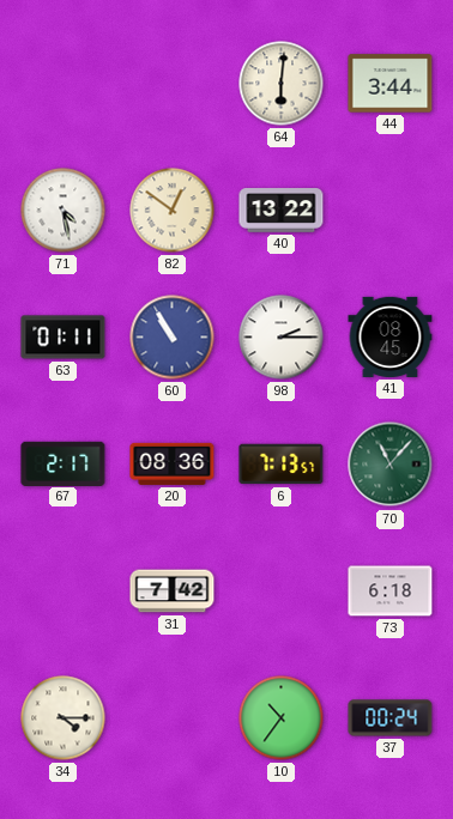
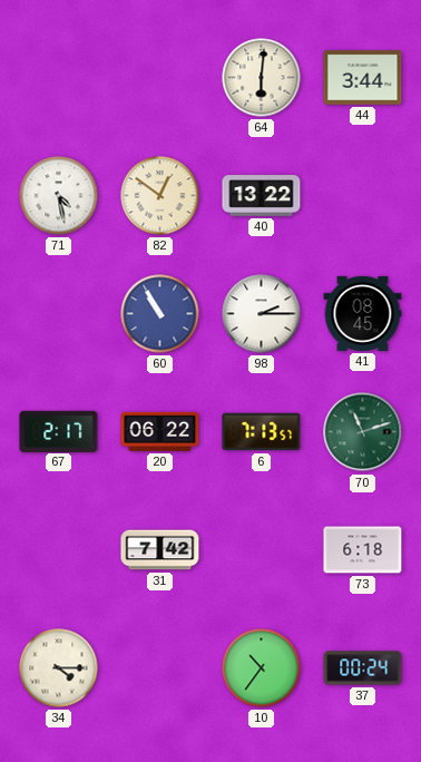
63: 01:11 -> none
20: 08:36 -> 06:22
70: 11:07 -> 11:12
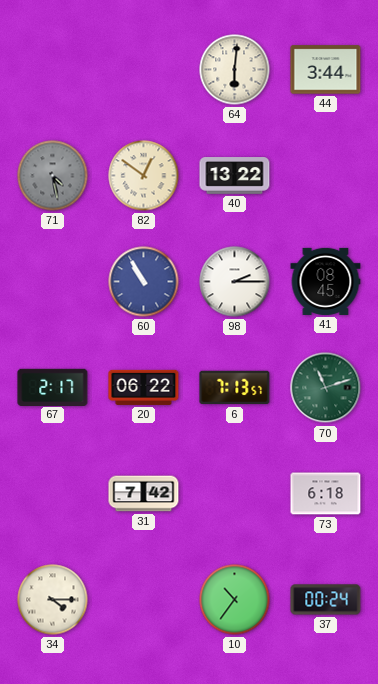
71 dial: white -> grey
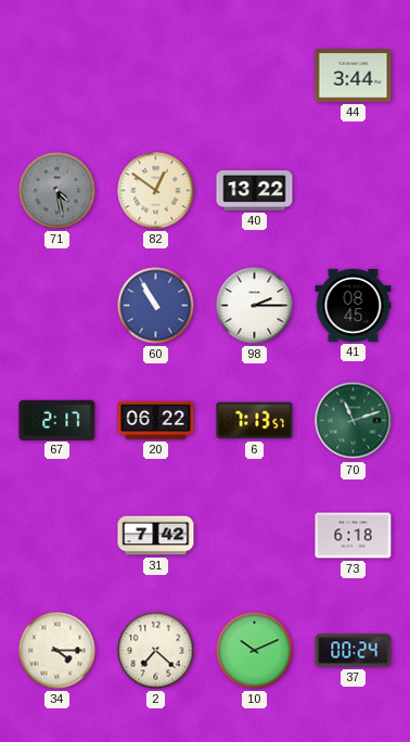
64: 6:01 -> none
2: none -> 7:22
10: 10:36 -> 10:11
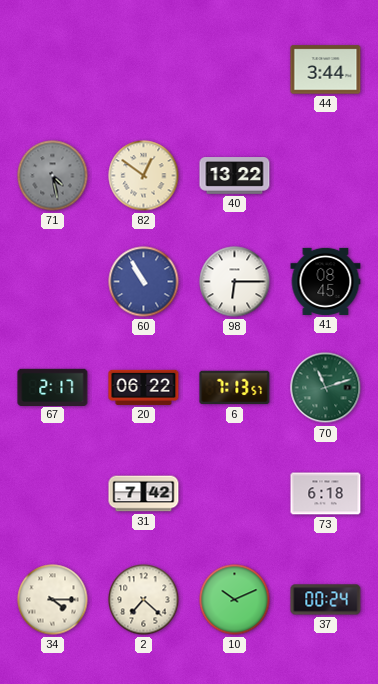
98: 2:15 -> 6:15
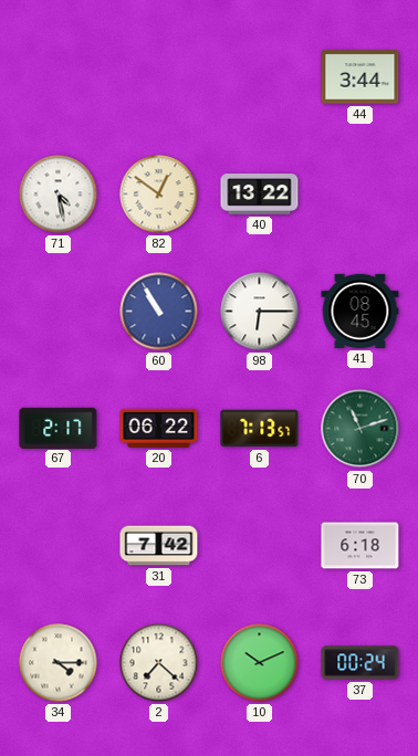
71 dial: grey -> white
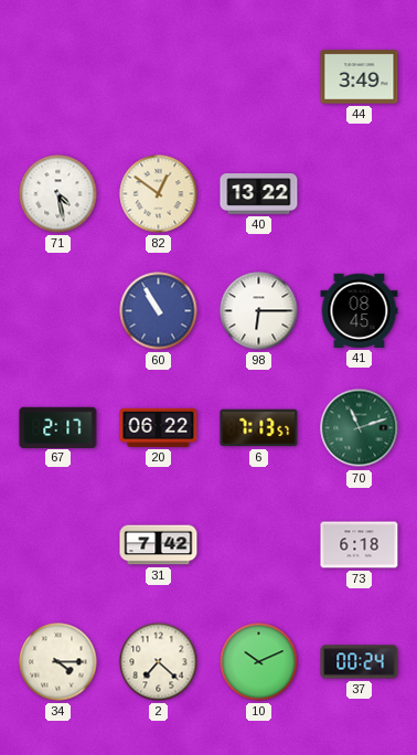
44: 3:44 -> 3:49
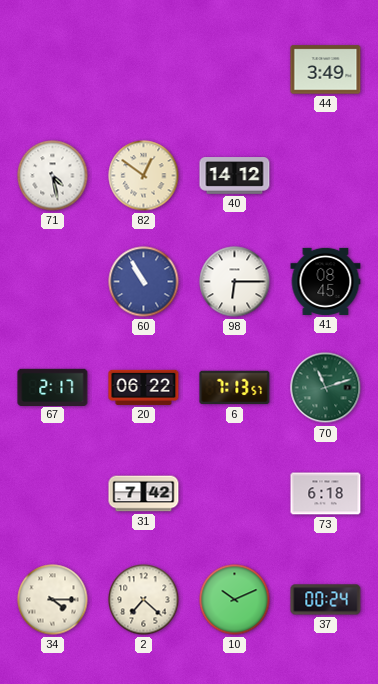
40: 13:22 -> 14:12
